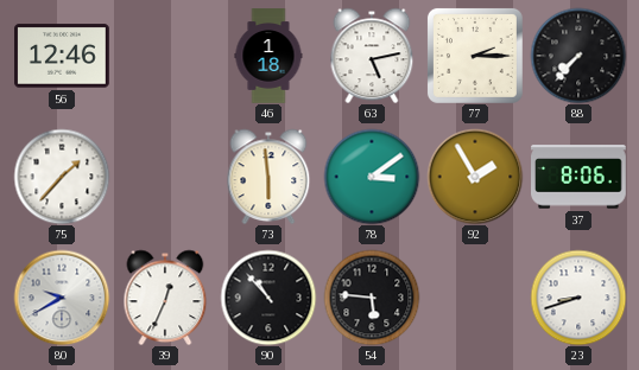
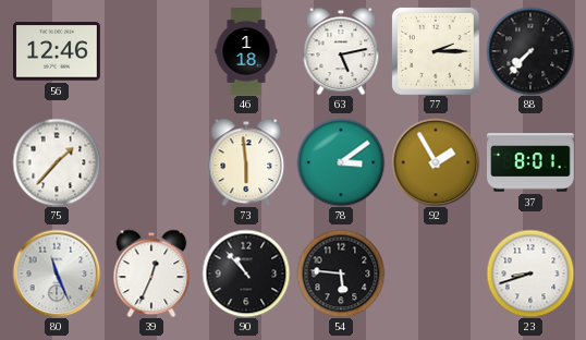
37: 8:06 -> 8:01
80: 9:40 -> 11:26
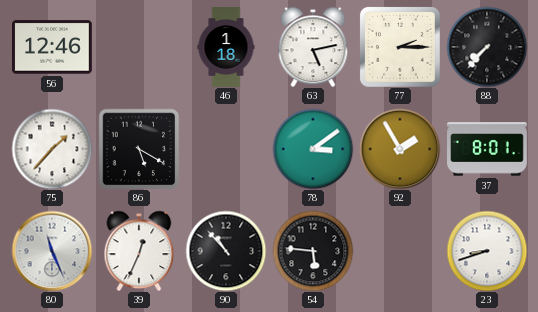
86: none -> 5:20
73: 5:59 -> none
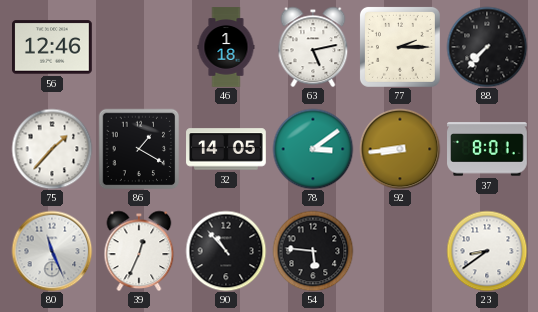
86: 5:20 -> 1:20
32: none -> 14:05
92: 1:55 -> 8:44
23: 8:42 -> 8:39
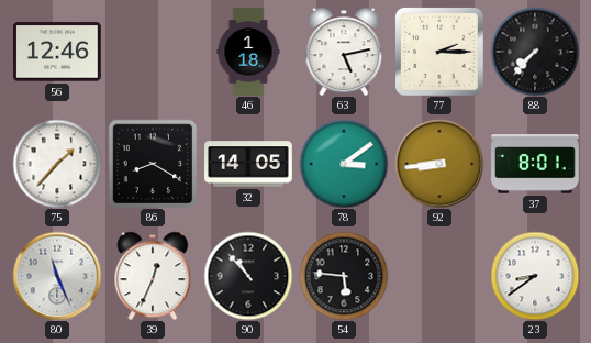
86: 1:20 -> 8:20
